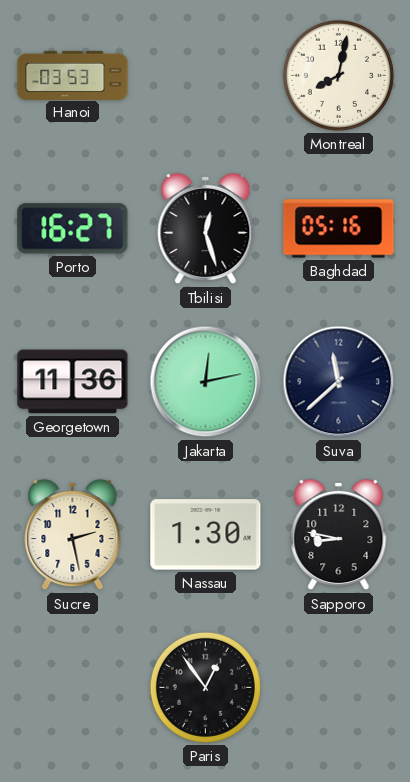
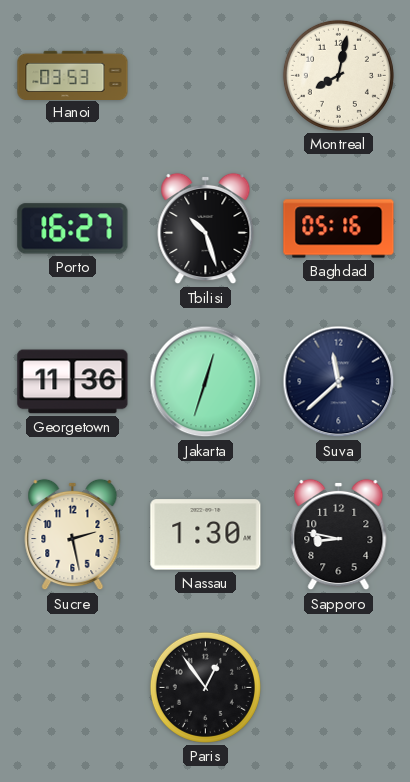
Tbilisi: 12:27 -> 10:27
Jakarta: 12:13 -> 12:33
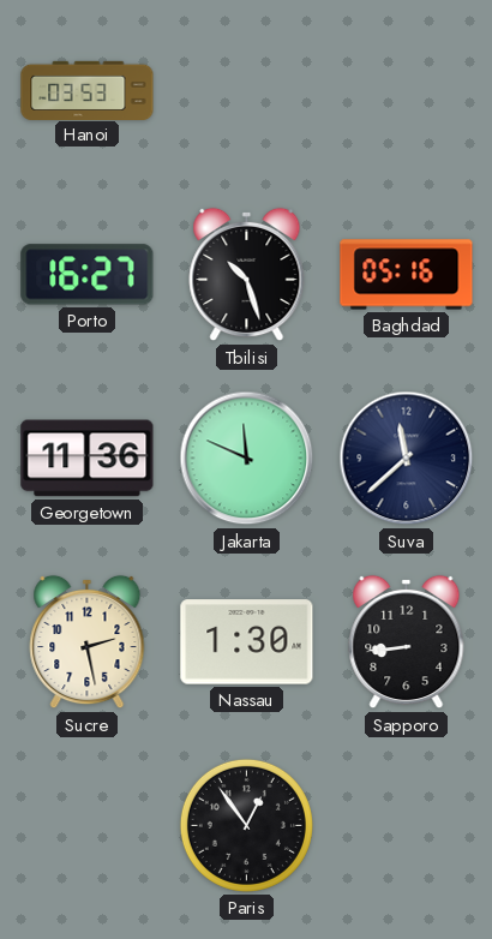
Montreal: 8:02 -> none
Jakarta: 12:33 -> 11:49
Sapporo: 8:47 -> 8:44
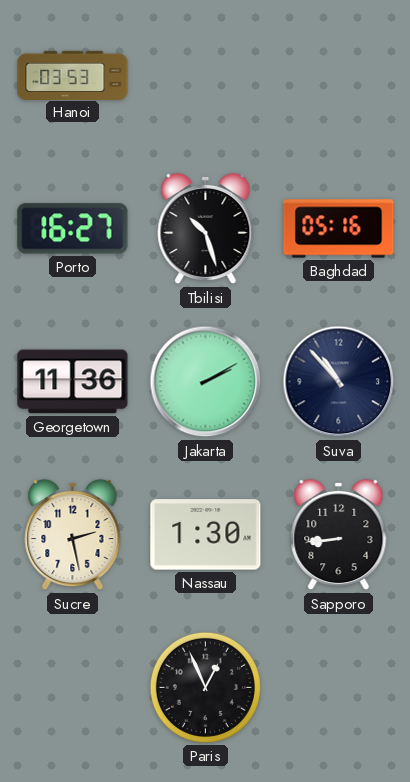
Jakarta: 11:49 -> 2:10
Suva: 11:38 -> 10:53
Paris: 12:54 -> 12:56
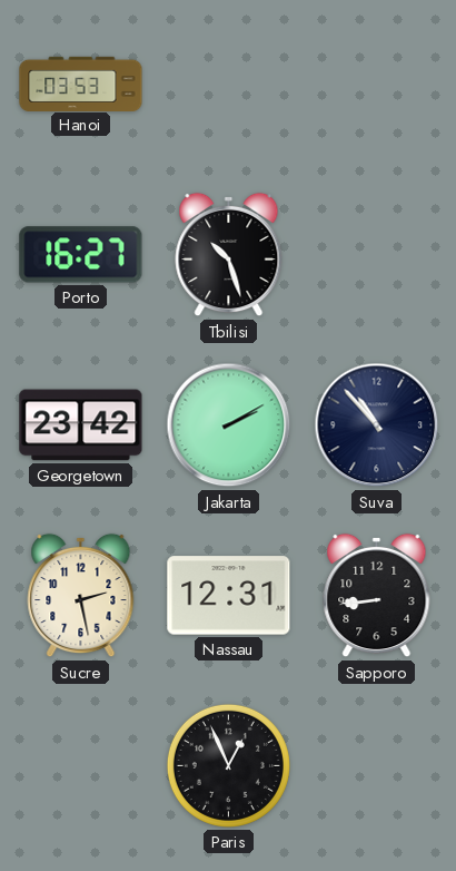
Baghdad: 05:16 -> none
Georgetown: 11:36 -> 23:42
Nassau: 1:30 -> 12:31
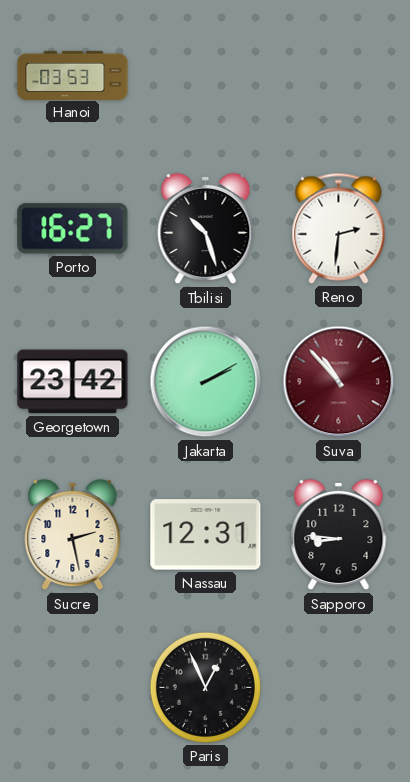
Reno: none -> 2:31
Suva dial: navy -> burgundy
Sapporo: 8:44 -> 8:46
